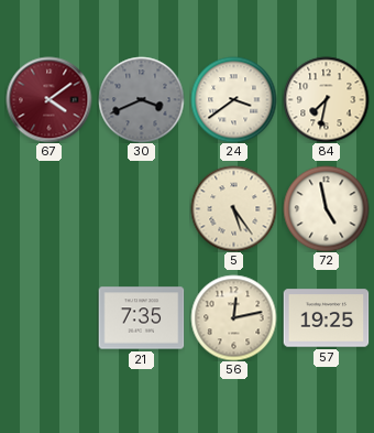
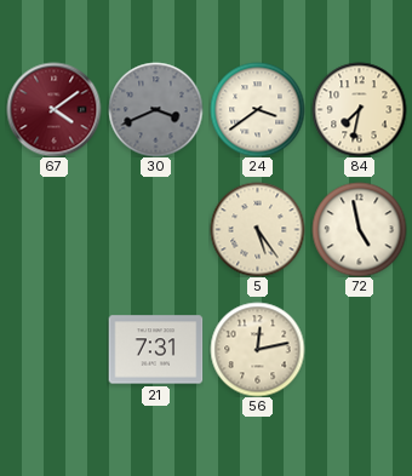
21: 7:35 -> 7:31
57: 19:25 -> none
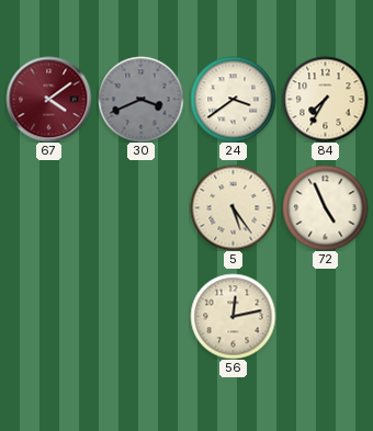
84: 7:32 -> 7:35
72: 4:58 -> 4:56
21: 7:31 -> none
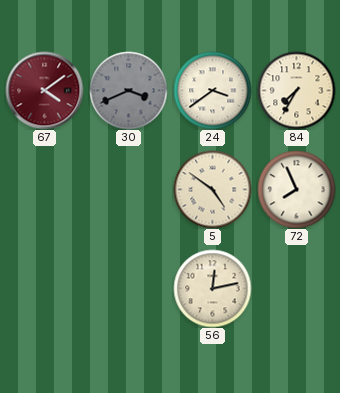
5: 5:24 -> 4:51
72: 4:56 -> 7:56
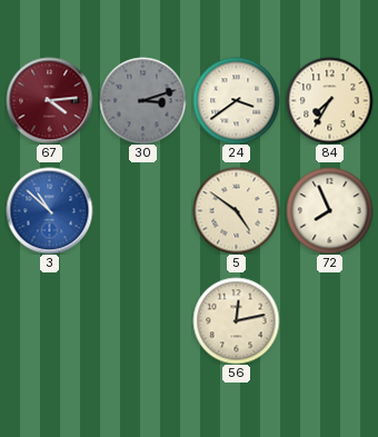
67: 4:09 -> 4:14
30: 3:41 -> 3:12
3: none -> 10:52
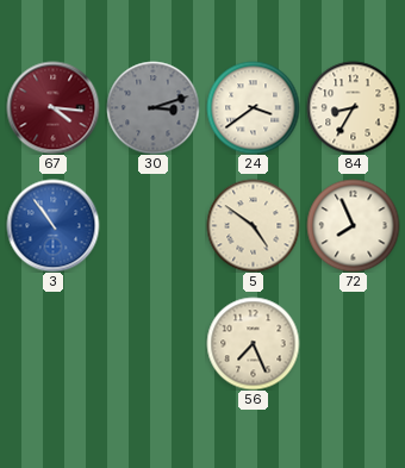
67: 4:14 -> 4:16
84: 7:35 -> 8:35
3: 10:52 -> 10:54
56: 12:13 -> 7:26
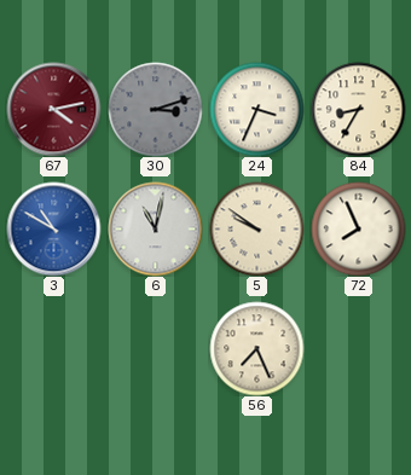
67: 4:16 -> 4:13
24: 3:39 -> 3:34
3: 10:54 -> 10:50
6: none -> 11:02
5: 4:51 -> 9:51
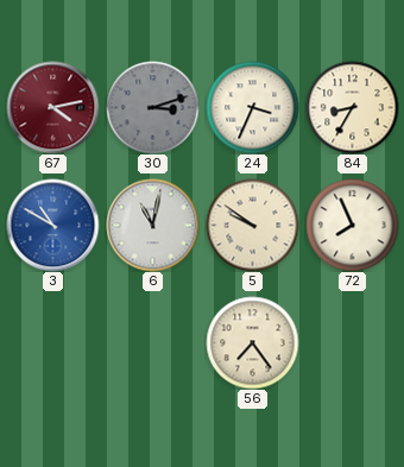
56: 7:26 -> 7:24
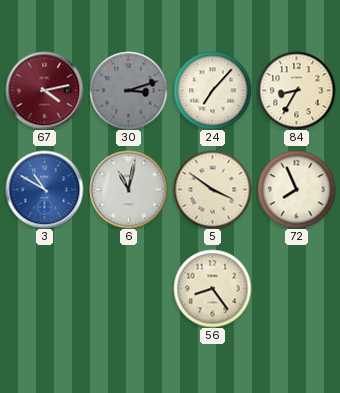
24: 3:34 -> 7:07
5: 9:51 -> 3:51
56: 7:24 -> 8:24
